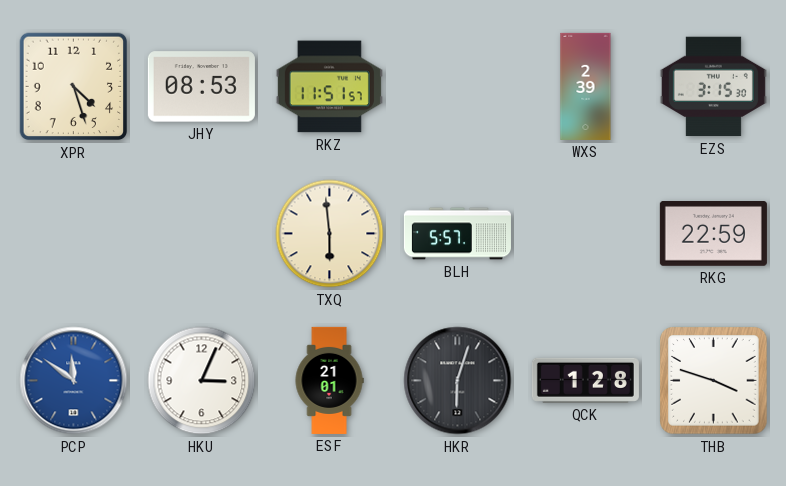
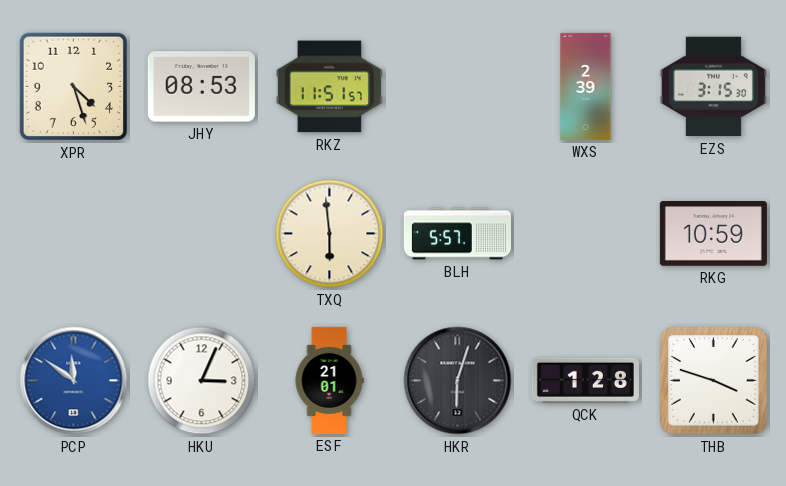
RKG: 22:59 -> 10:59
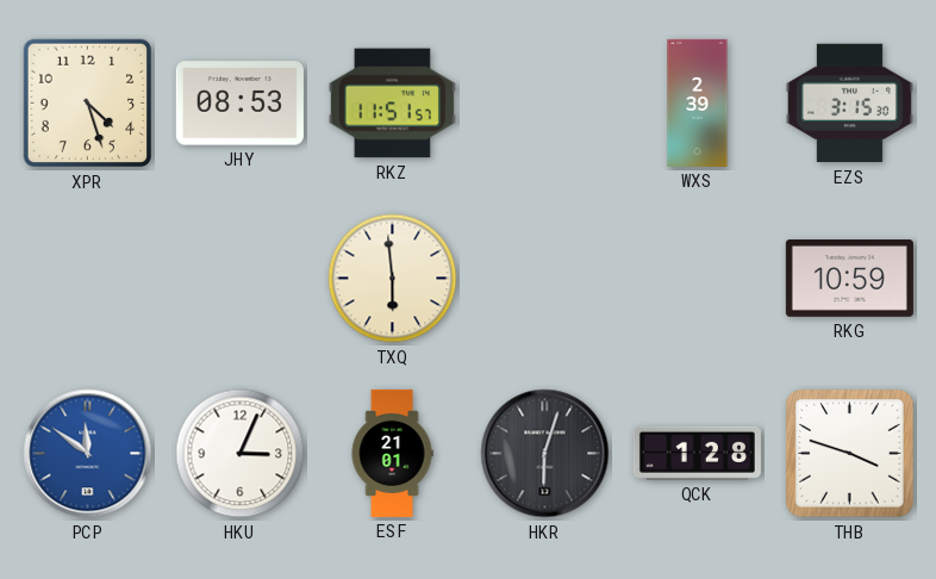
BLH: 5:57 -> none
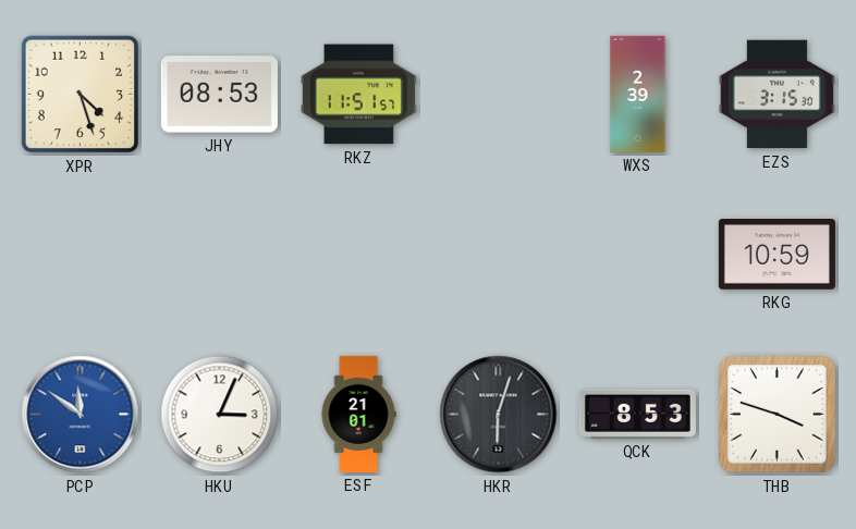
TXQ: 5:59 -> none
QCK: 1:28 -> 8:53
